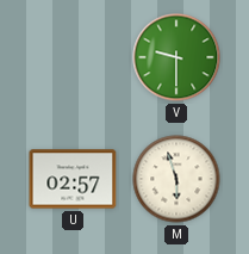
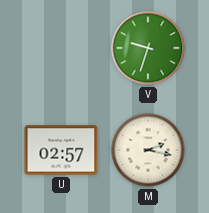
V: 9:30 -> 9:33
M: 5:57 -> 2:17
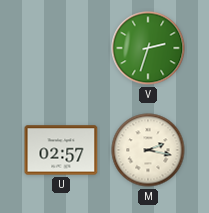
V: 9:33 -> 2:33
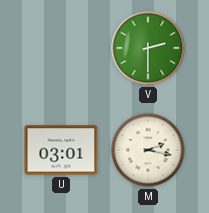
V: 2:33 -> 2:30
U: 02:57 -> 03:01
